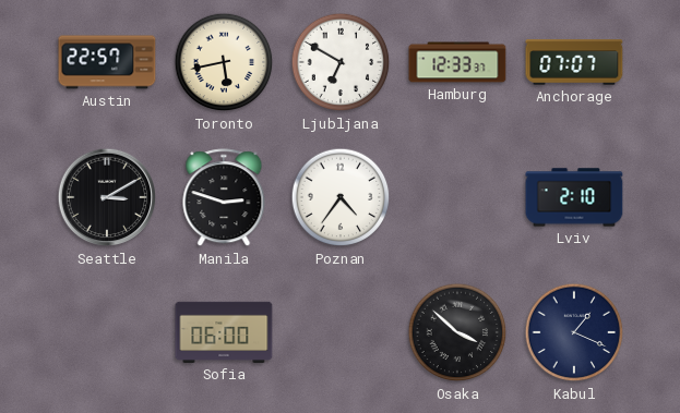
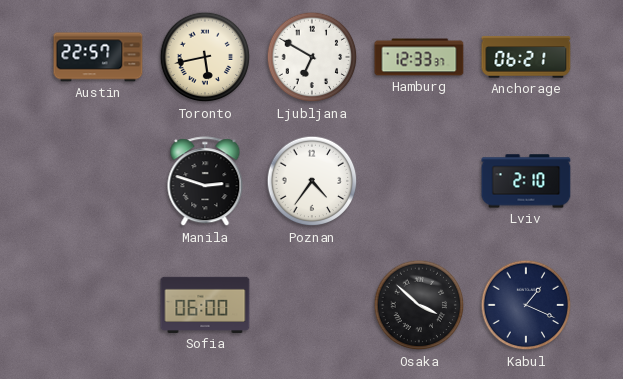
Anchorage: 07:07 -> 06:21
Seattle: 3:10 -> none
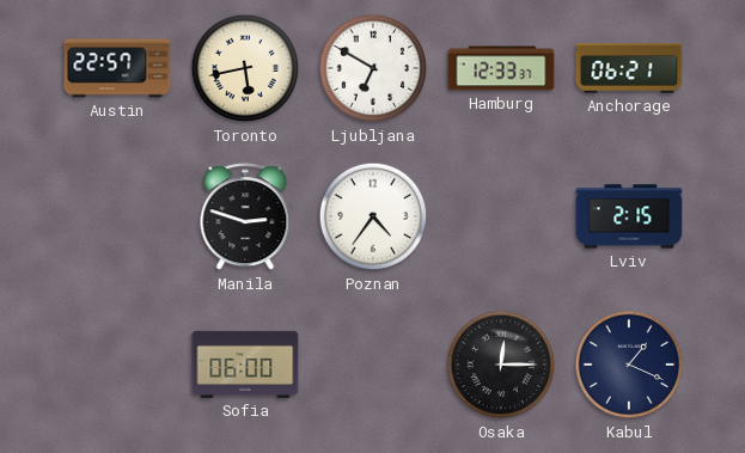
Lviv: 2:10 -> 2:15
Osaka: 3:52 -> 12:15
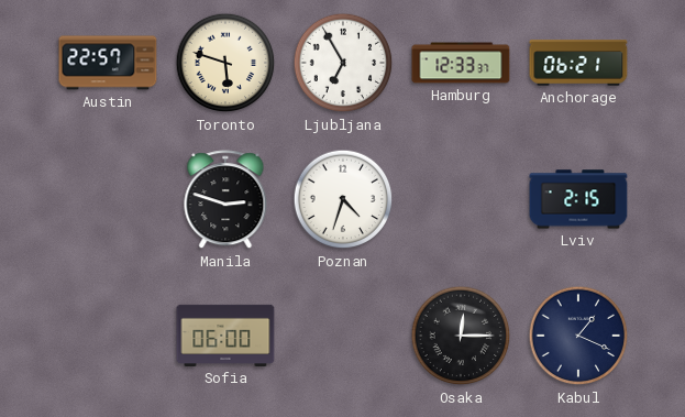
Toronto: 5:43 -> 5:48
Ljubljana: 6:50 -> 6:55
Poznan: 4:36 -> 4:33
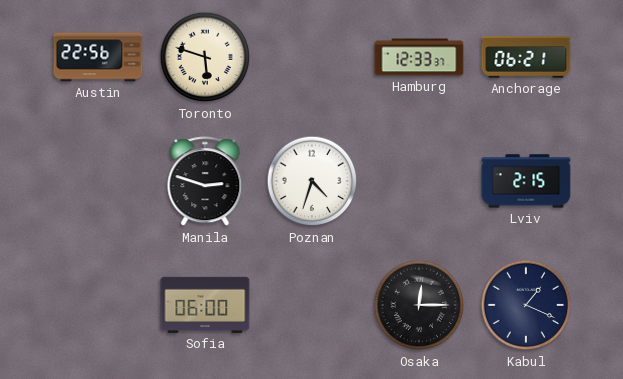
Austin: 22:57 -> 22:56
Ljubljana: 6:55 -> none
